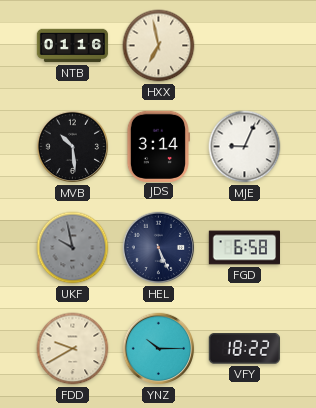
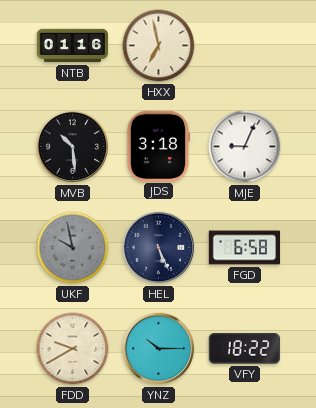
JDS: 3:14 -> 3:18
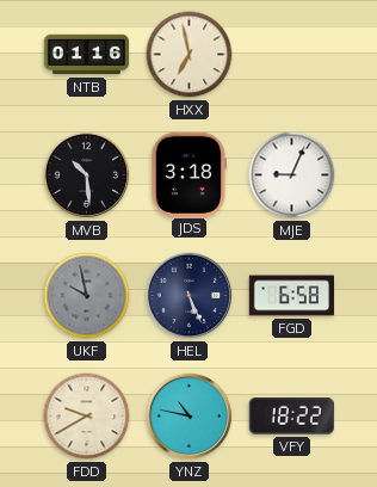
YNZ: 10:15 -> 10:47
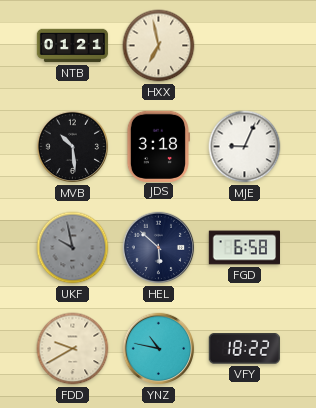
NTB: 01:16 -> 01:21
HEL: 5:26 -> 5:52
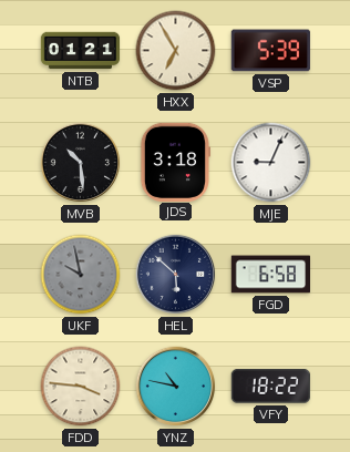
HXX: 6:58 -> 6:55
VSP: none -> 5:39
FDD: 9:40 -> 3:46
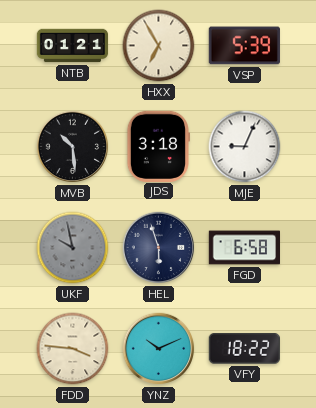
HEL: 5:52 -> 5:57
YNZ: 10:47 -> 10:11
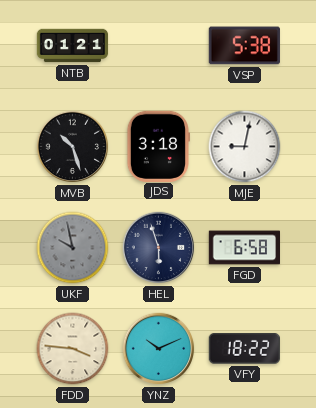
HXX: 6:55 -> none
VSP: 5:39 -> 5:38
MVB: 10:29 -> 10:27
MJE: 9:04 -> 9:02
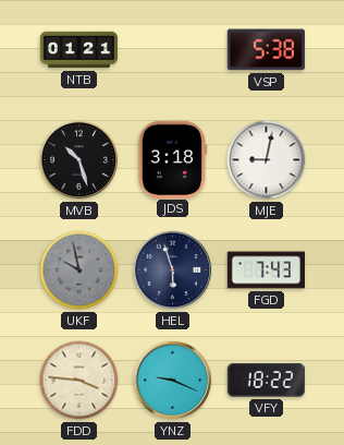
FGD: 6:58 -> 7:43
YNZ: 10:11 -> 9:19
